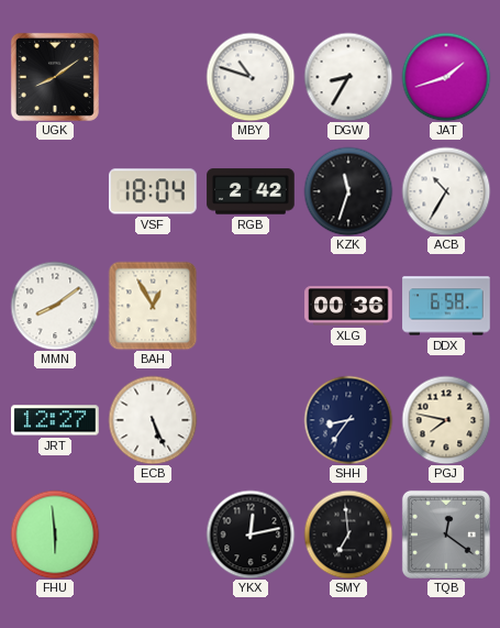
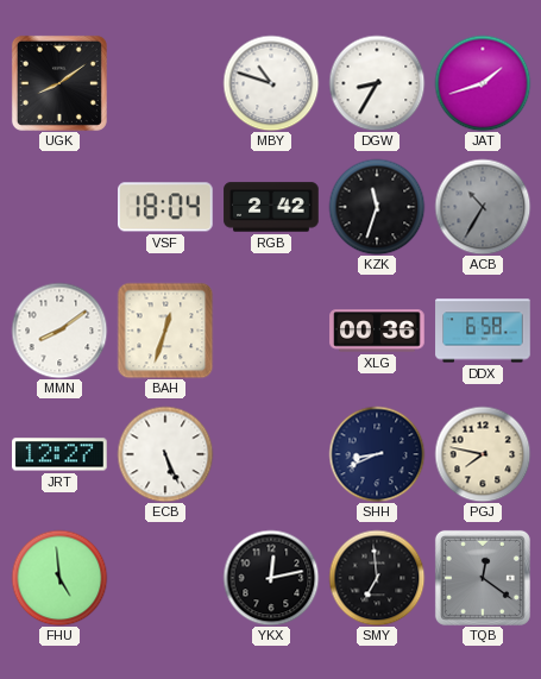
ACB dial: white -> grey
BAH: 12:55 -> 12:33
SHH: 8:36 -> 8:41
FHU: 5:59 -> 4:59
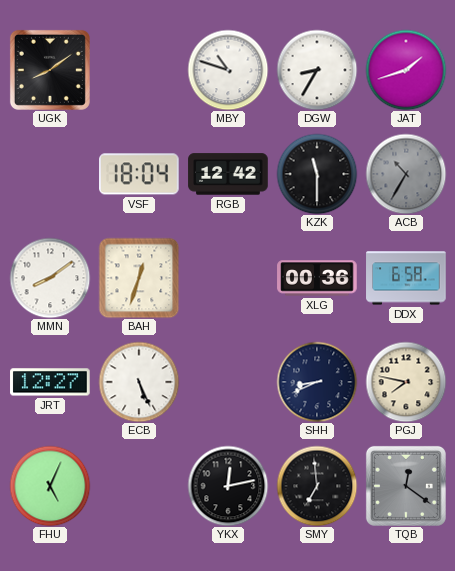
RGB: 2:42 -> 12:42
KZK: 11:33 -> 11:30
FHU: 4:59 -> 5:04
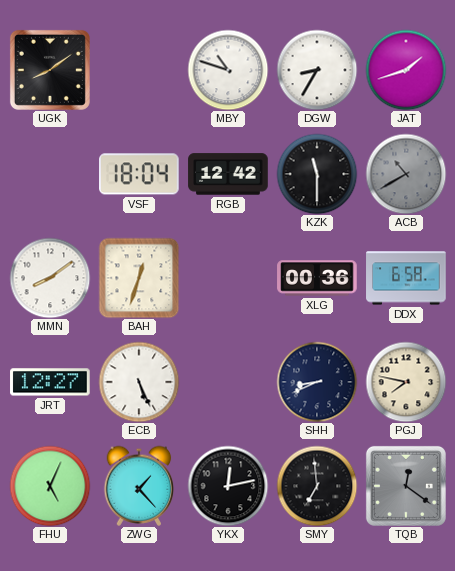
ACB: 10:35 -> 10:40
ZWG: none -> 1:23
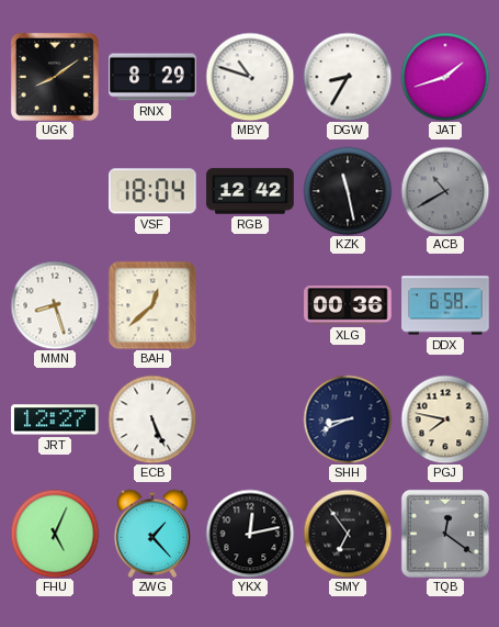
RNX: none -> 8:29
KZK: 11:30 -> 11:28
MMN: 8:09 -> 8:27
BAH: 12:33 -> 12:38
SMY: 6:59 -> 6:54
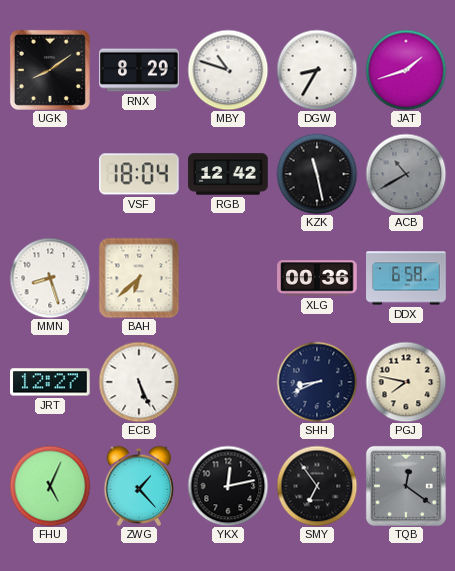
BAH: 12:38 -> 6:38
